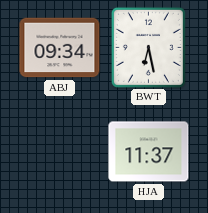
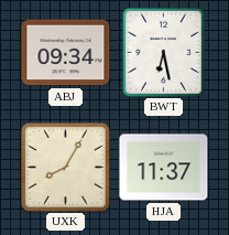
UXK: none -> 8:05
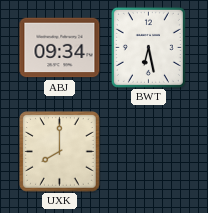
UXK: 8:05 -> 8:00
HJA: 11:37 -> none
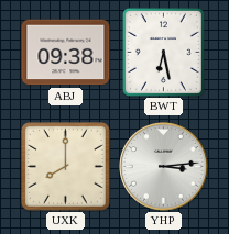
ABJ: 09:34 -> 09:38
YHP: none -> 3:14
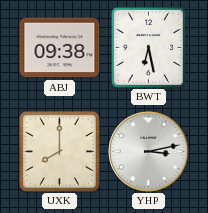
YHP: 3:14 -> 3:13
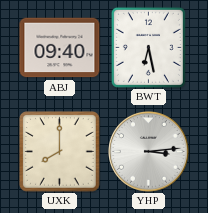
ABJ: 09:38 -> 09:40
YHP: 3:13 -> 3:14
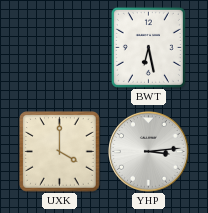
ABJ: 09:40 -> none
UXK: 8:00 -> 4:00
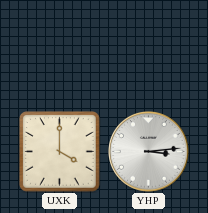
BWT: 6:28 -> none
